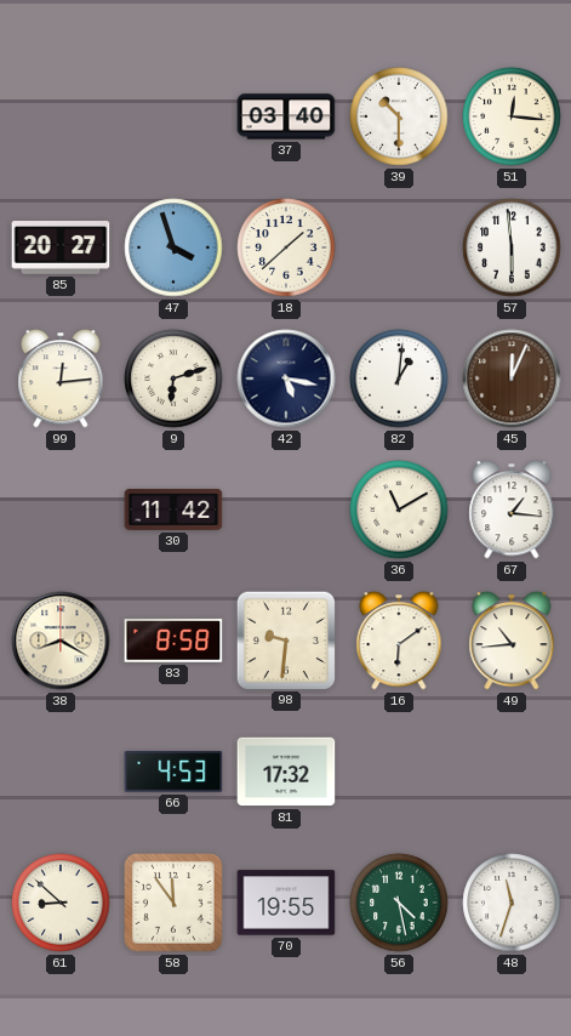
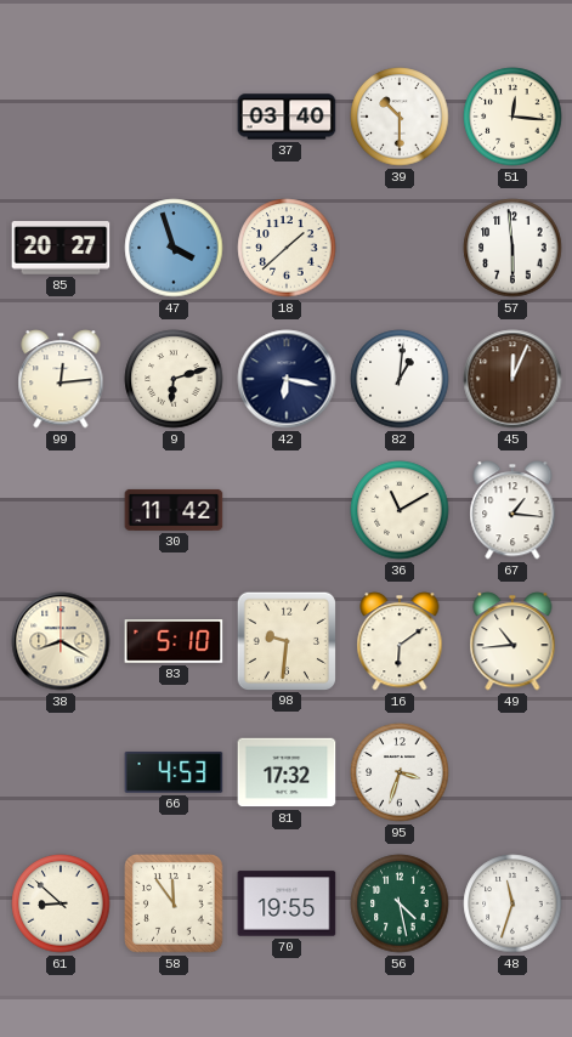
42: 5:17 -> 6:17
83: 8:58 -> 5:10
95: none -> 3:33
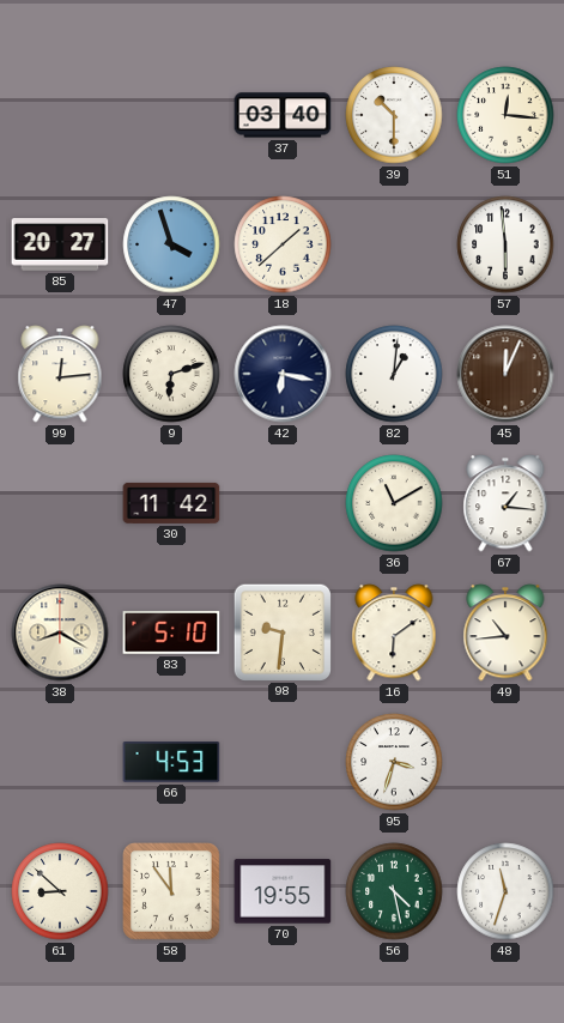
81: 17:32 -> none
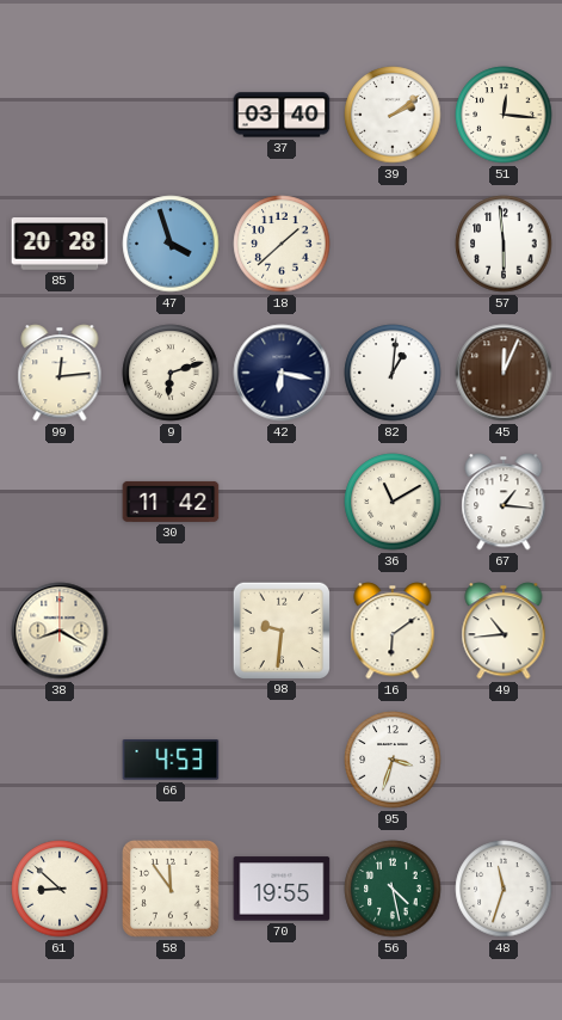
39: 10:30 -> 2:09
85: 20:27 -> 20:28
83: 5:10 -> none
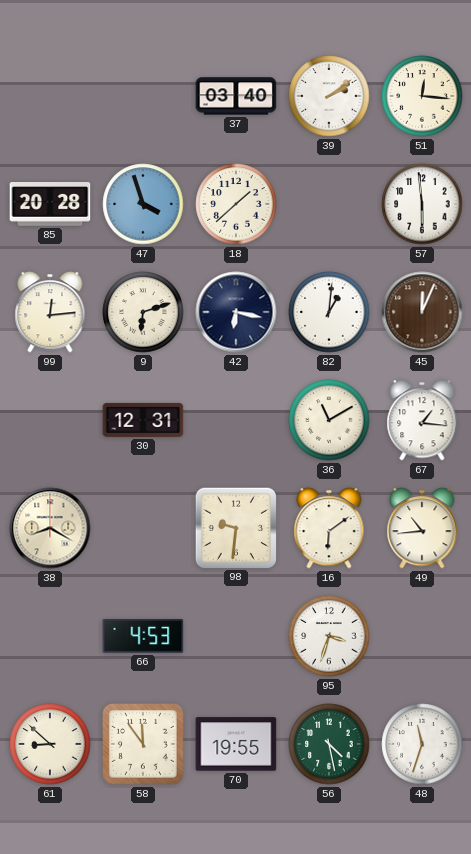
30: 11:42 -> 12:31
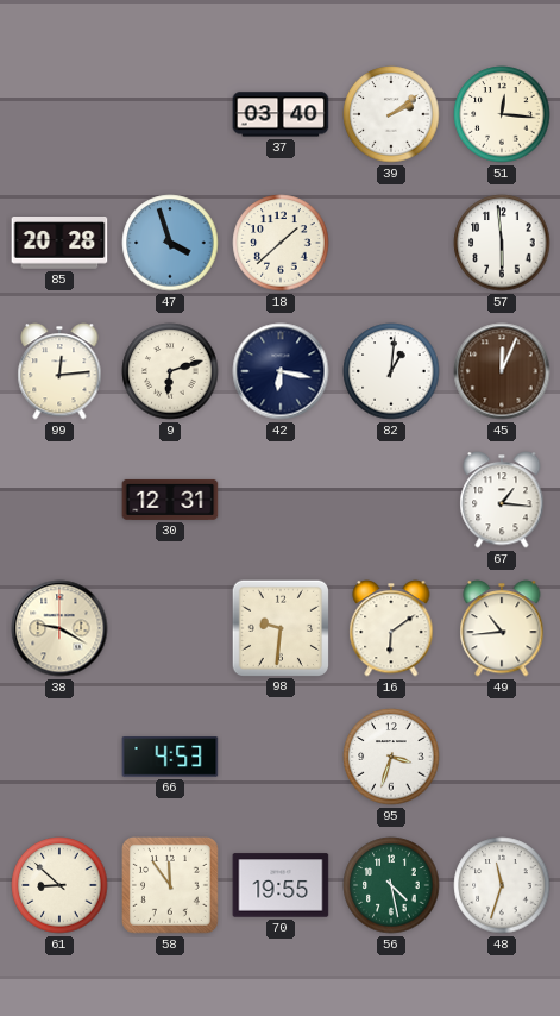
36: 11:10 -> none
38: 8:20 -> 9:20
